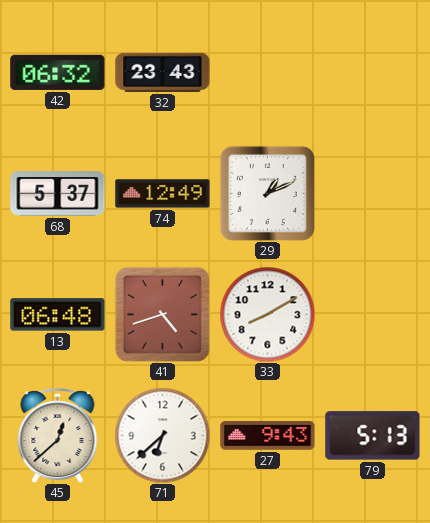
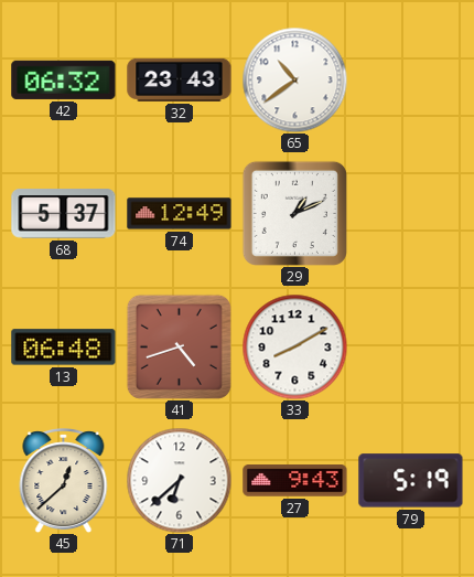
65: none -> 10:39
79: 5:13 -> 5:19
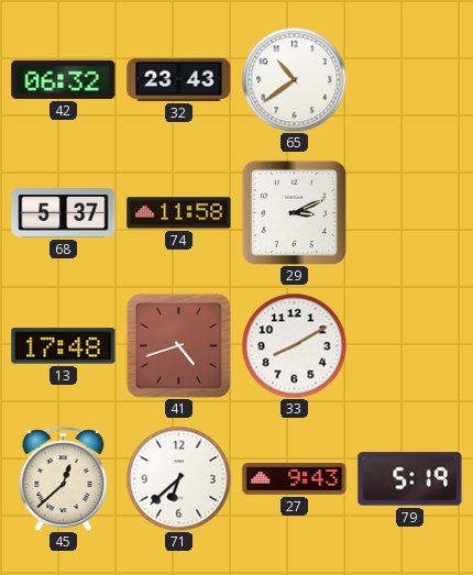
74: 12:49 -> 11:58
29: 1:11 -> 3:11
13: 06:48 -> 17:48
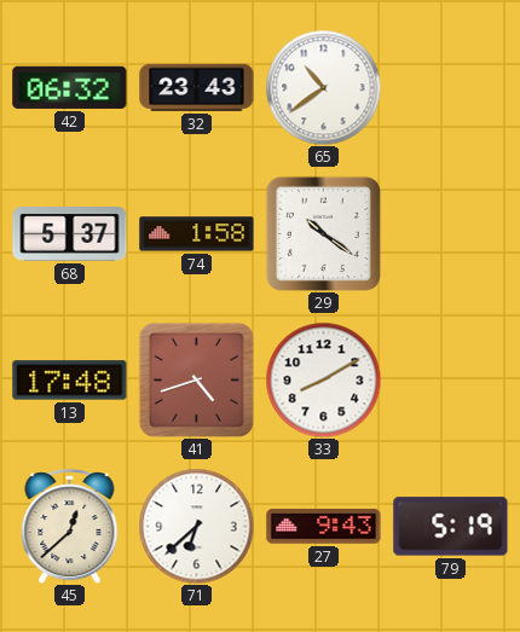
74: 11:58 -> 1:58
29: 3:11 -> 10:21
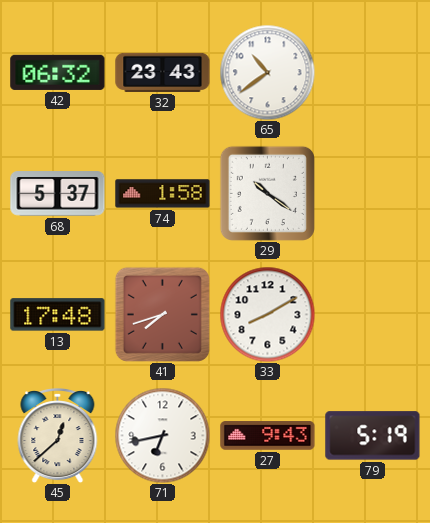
41: 4:42 -> 7:42
71: 6:38 -> 6:43
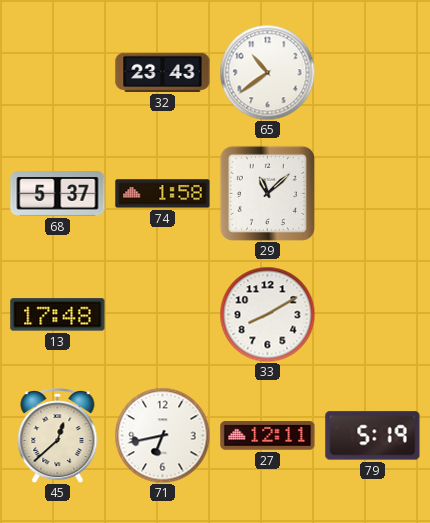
42: 06:32 -> none
29: 10:21 -> 11:08
41: 7:42 -> none
27: 9:43 -> 12:11
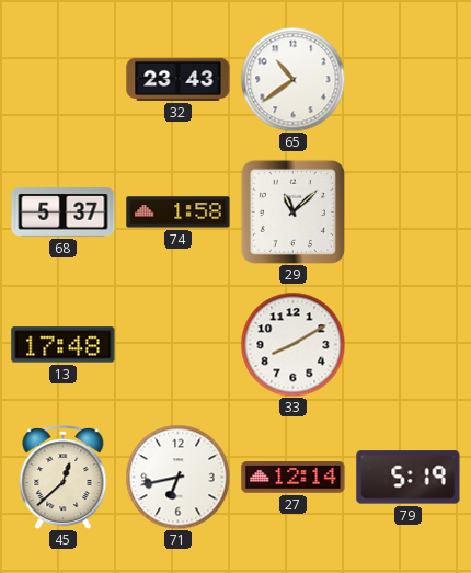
27: 12:11 -> 12:14
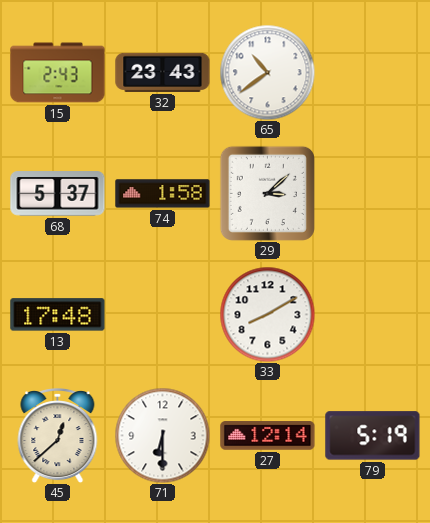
15: none -> 2:43
29: 11:08 -> 3:08
71: 6:43 -> 6:30
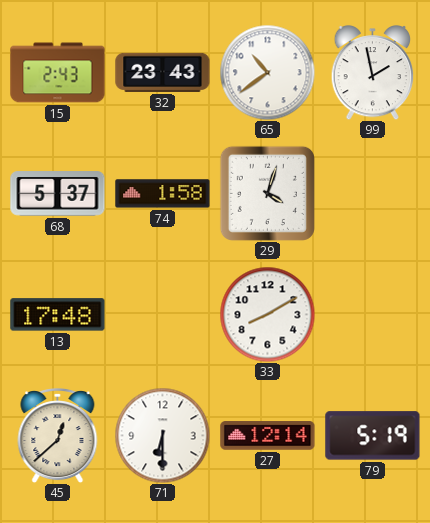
99: none -> 1:58
29: 3:08 -> 4:03
